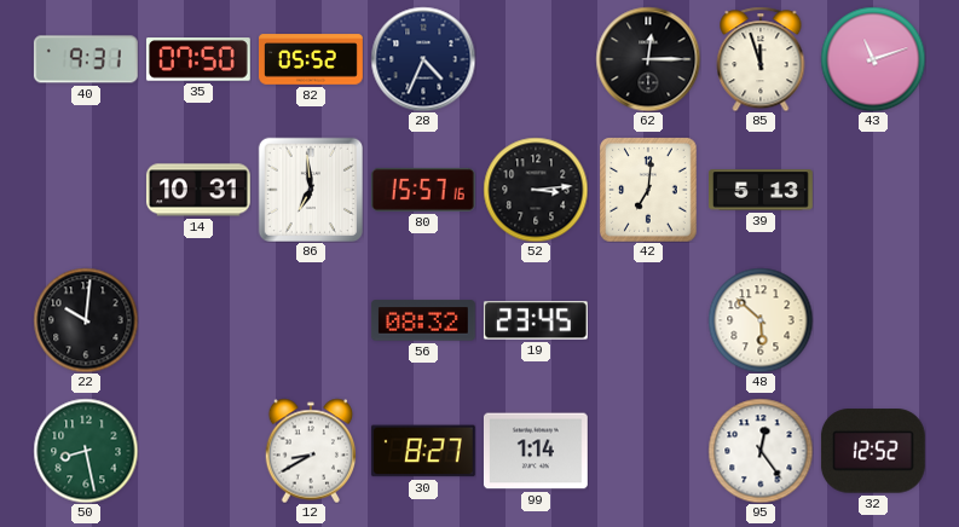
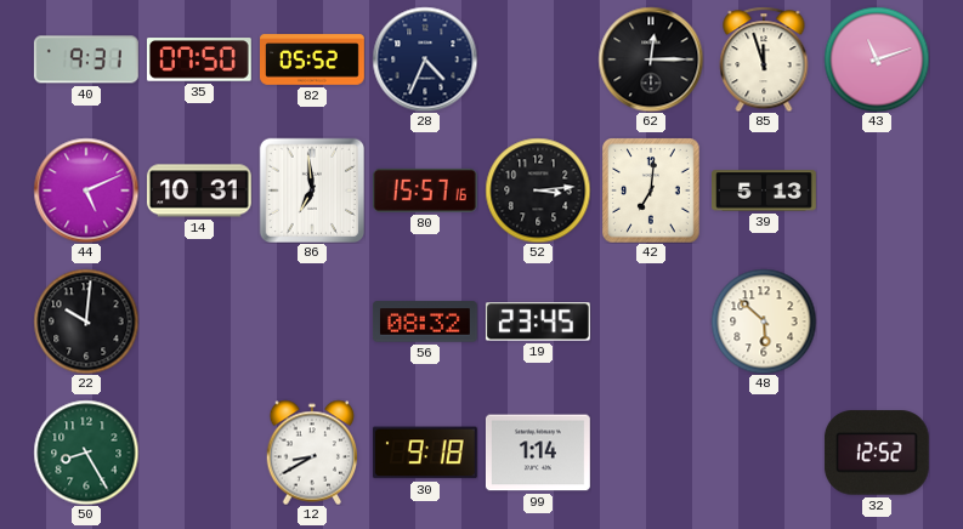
44: none -> 5:11
50: 8:28 -> 8:25
30: 8:27 -> 9:18
95: 12:24 -> none
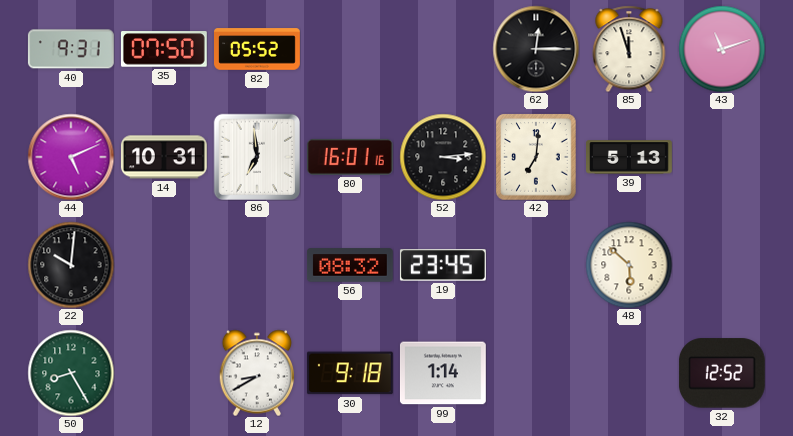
28: 4:34 -> none
80: 15:57 -> 16:01
